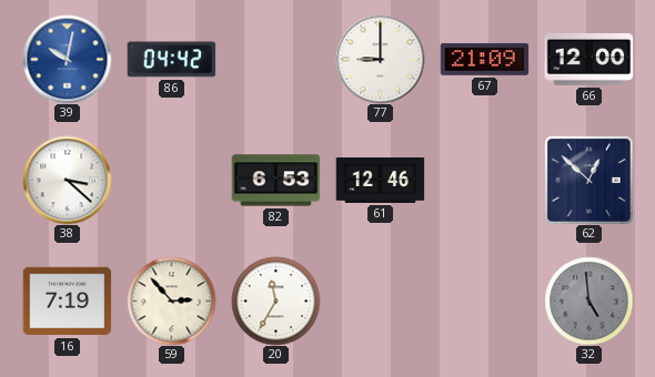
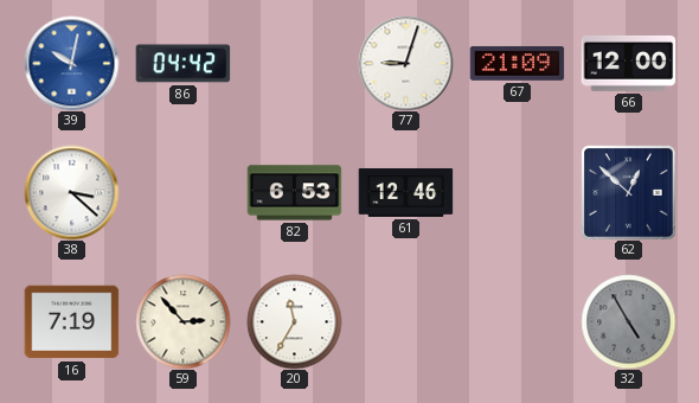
77: 9:00 -> 9:03
32: 4:59 -> 4:55
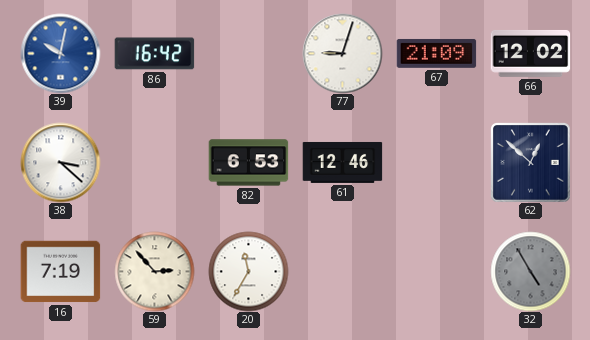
86: 04:42 -> 16:42
66: 12:00 -> 12:02
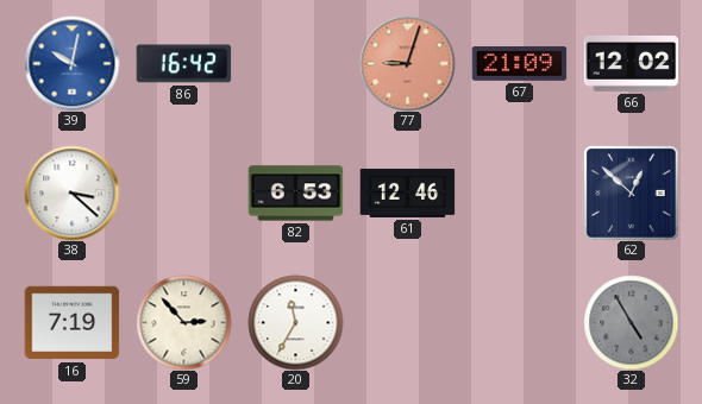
77 dial: white -> salmon
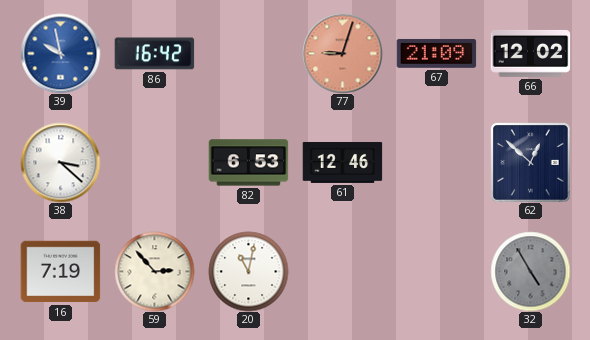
39: 10:02 -> 9:58
20: 11:35 -> 11:02
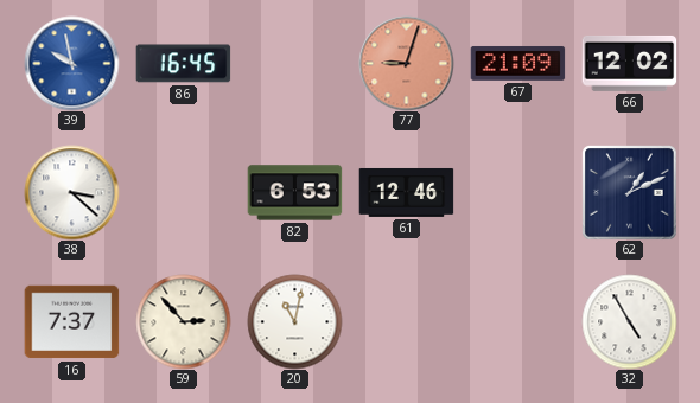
86: 16:42 -> 16:45
62: 12:52 -> 1:11
16: 7:19 -> 7:37
32 dial: grey -> white
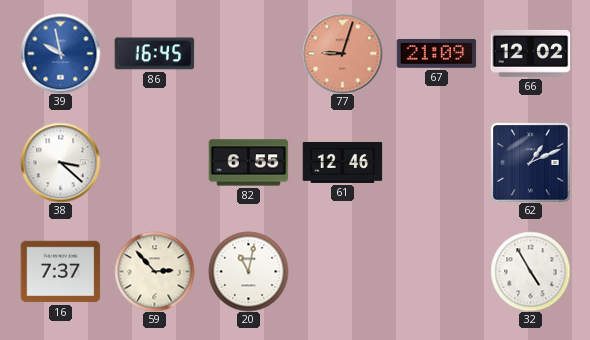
82: 6:53 -> 6:55
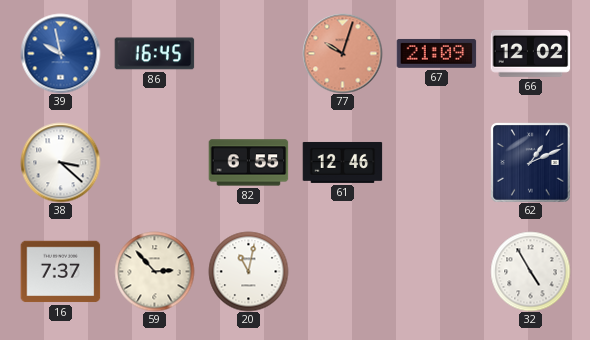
77: 9:03 -> 10:03
